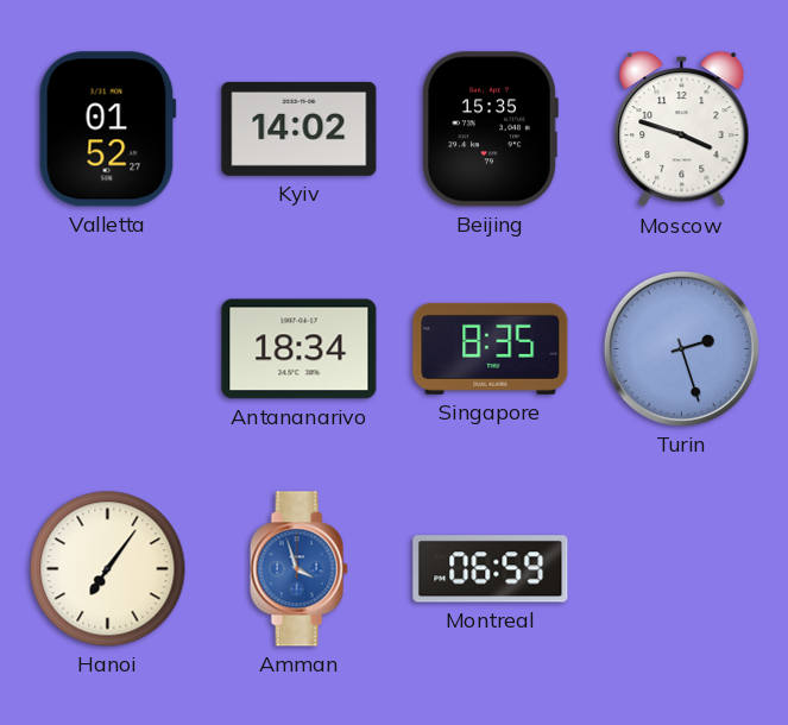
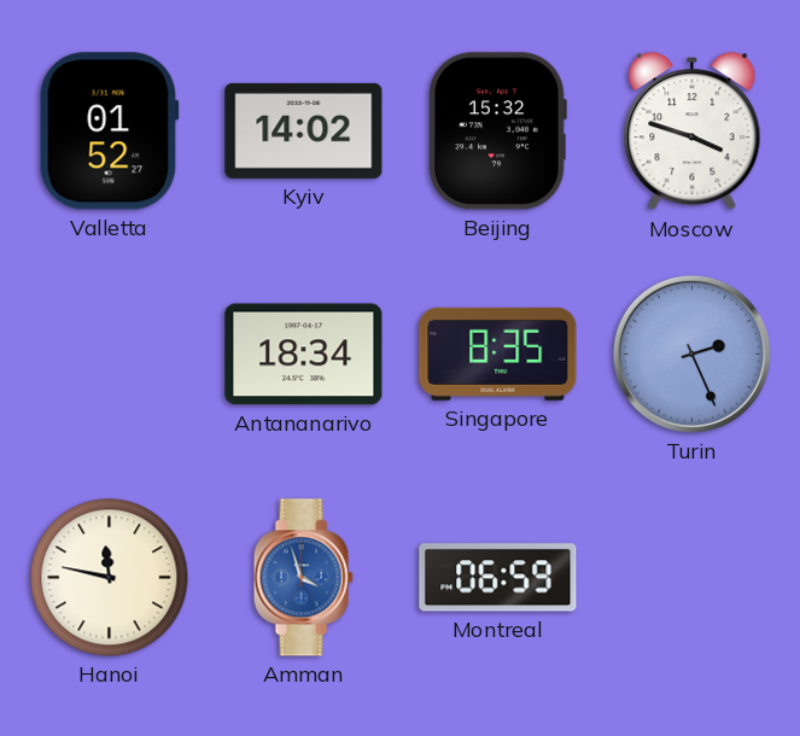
Beijing: 15:35 -> 15:32
Turin: 2:27 -> 2:26
Hanoi: 7:06 -> 11:47
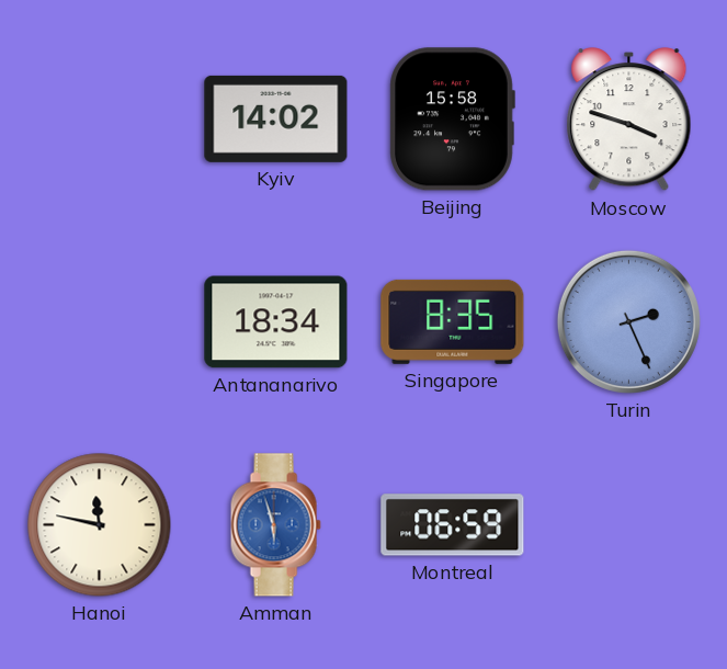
Valletta: 01:52 -> none
Beijing: 15:32 -> 15:58
Amman: 3:57 -> 5:57
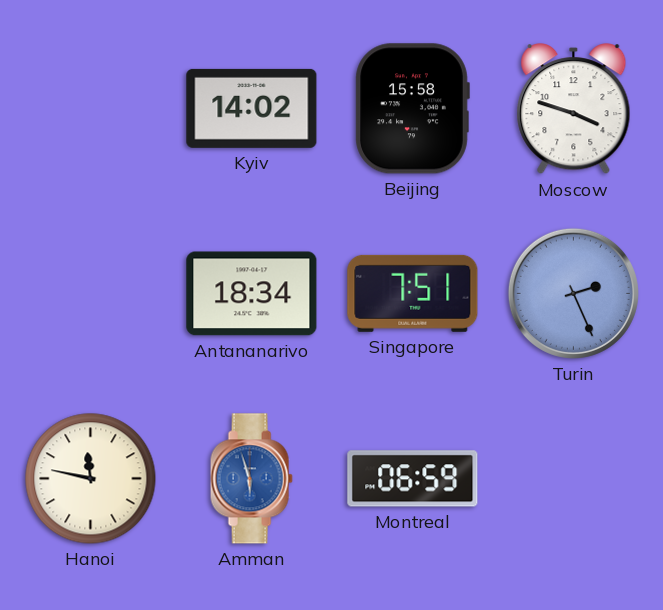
Singapore: 8:35 -> 7:51
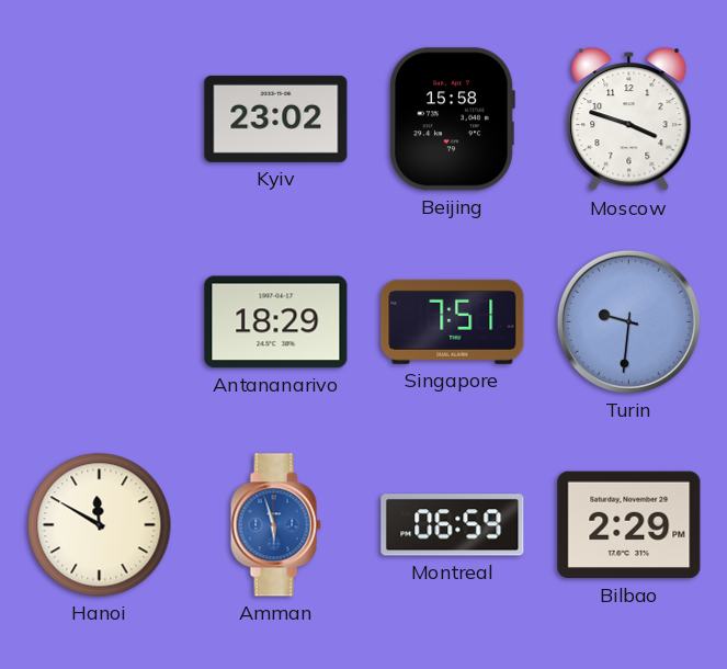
Kyiv: 14:02 -> 23:02
Antananarivo: 18:34 -> 18:29
Turin: 2:26 -> 9:31
Hanoi: 11:47 -> 11:50
Bilbao: none -> 2:29
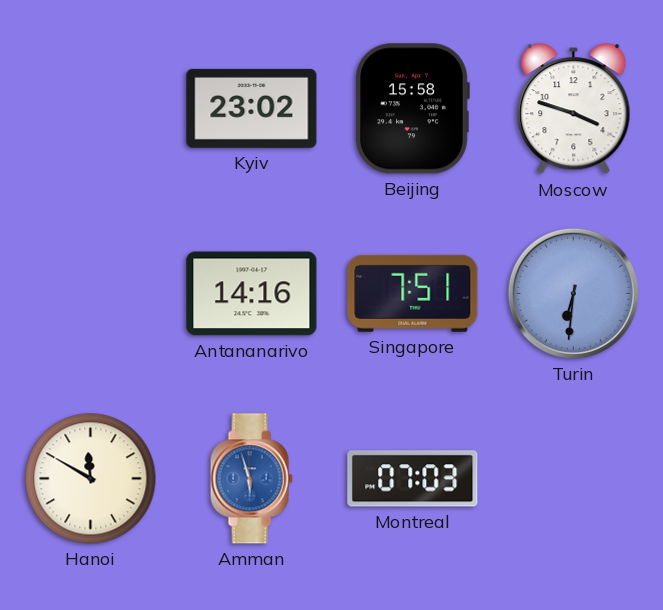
Antananarivo: 18:29 -> 14:16
Turin: 9:31 -> 6:31
Montreal: 06:59 -> 07:03
Bilbao: 2:29 -> none
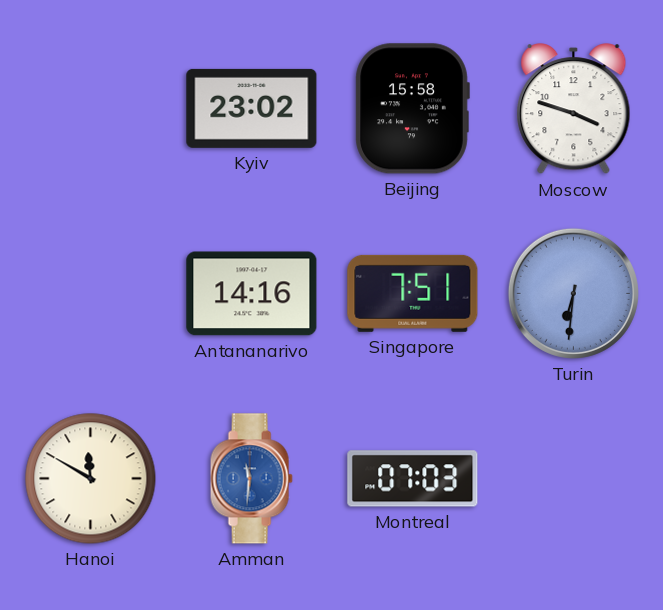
Amman: 5:57 -> 11:31
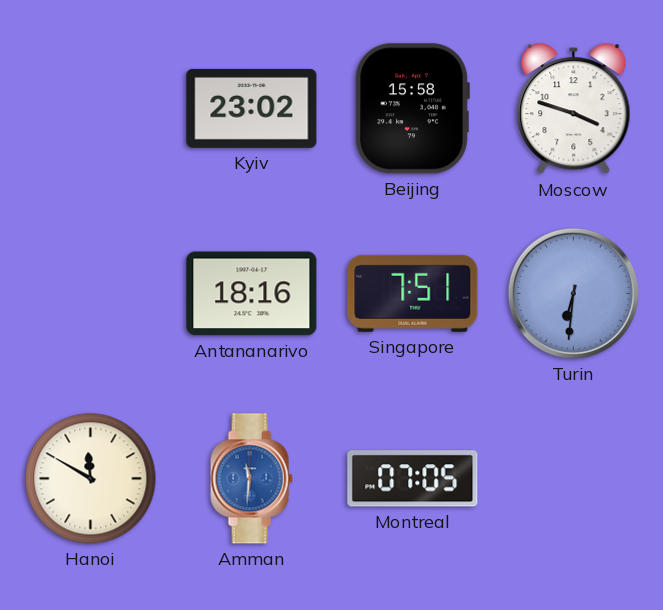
Antananarivo: 14:16 -> 18:16
Montreal: 07:03 -> 07:05
